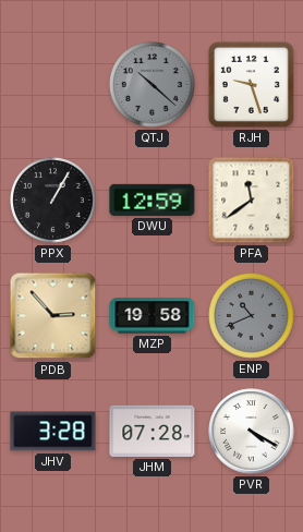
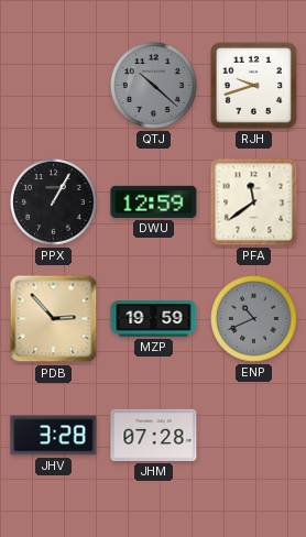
RJH: 9:27 -> 9:42
MZP: 19:58 -> 19:59
PVR: 4:20 -> none
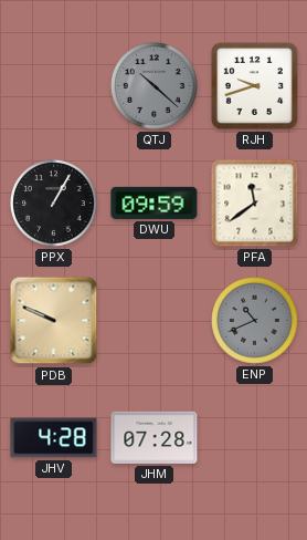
DWU: 12:59 -> 09:59
PDB: 2:53 -> 9:49
MZP: 19:59 -> none
JHV: 3:28 -> 4:28
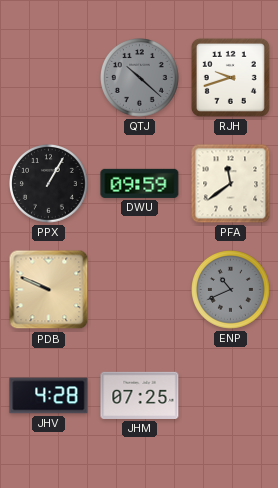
JHM: 07:28 -> 07:25
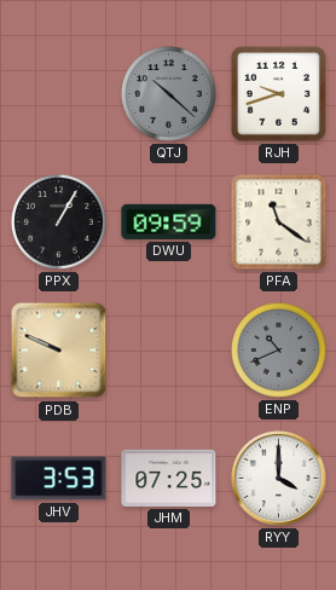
PFA: 11:39 -> 11:21
JHV: 4:28 -> 3:53
RYY: none -> 4:00
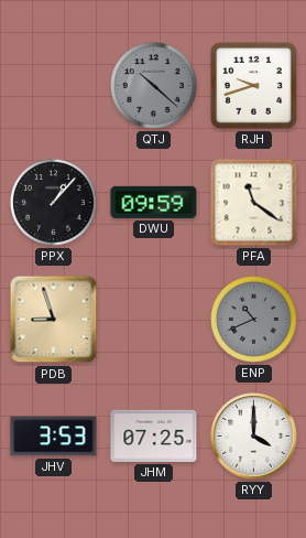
PPX: 1:05 -> 1:07
PDB: 9:49 -> 8:57
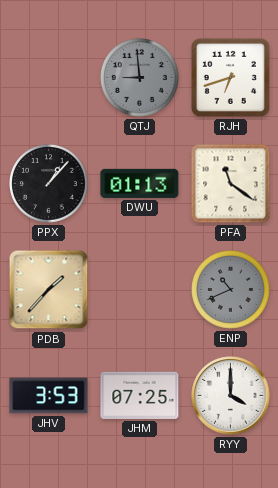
QTJ: 10:22 -> 8:59
RJH: 9:42 -> 6:42
DWU: 09:59 -> 01:13
PDB: 8:57 -> 1:37
